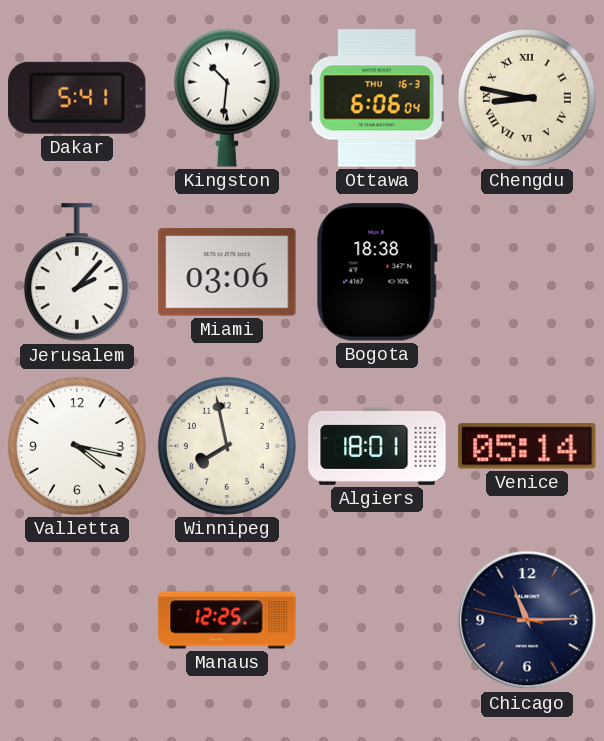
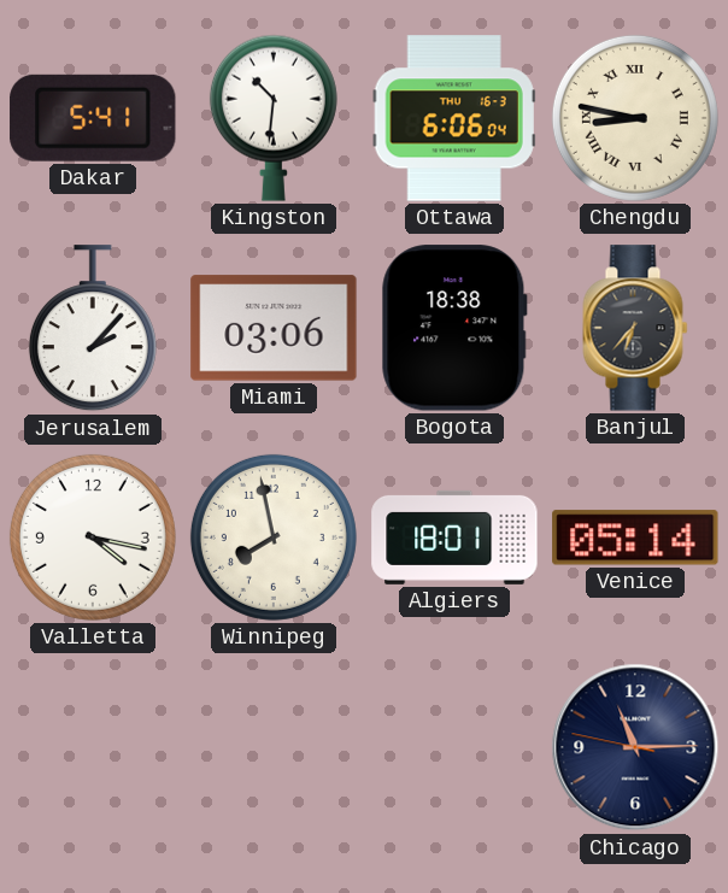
Banjul: none -> 6:37
Manaus: 12:25 -> none
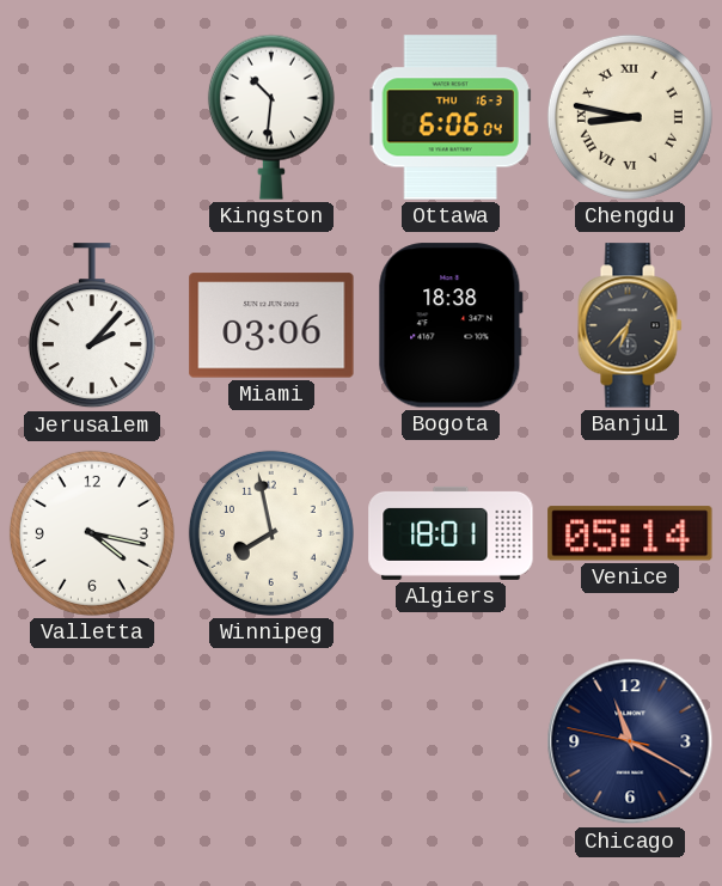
Dakar: 5:41 -> none
Chicago: 11:14 -> 11:19
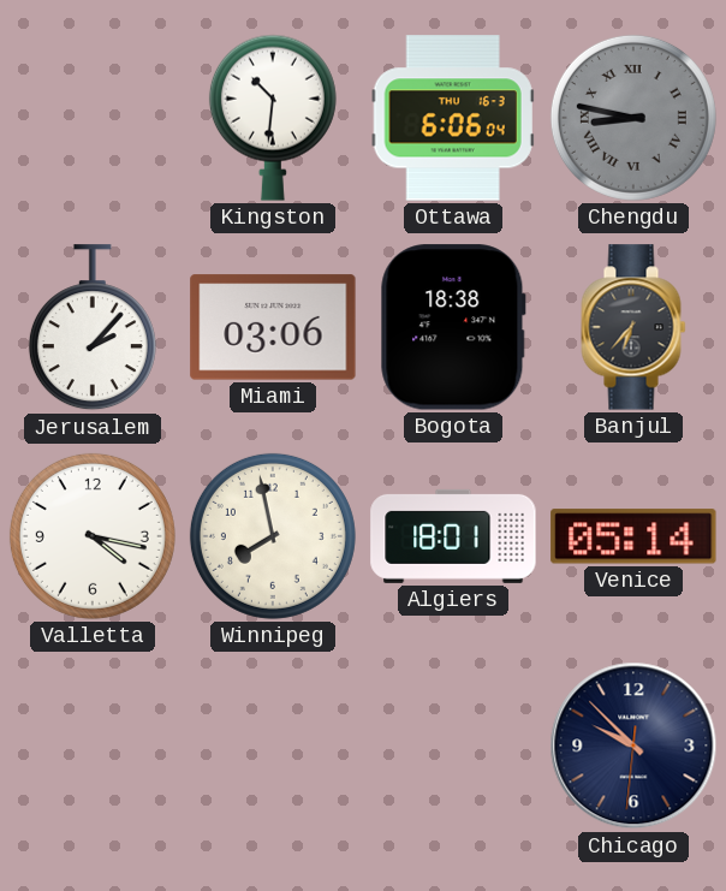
Chengdu dial: cream -> grey
Chicago: 11:19 -> 9:52
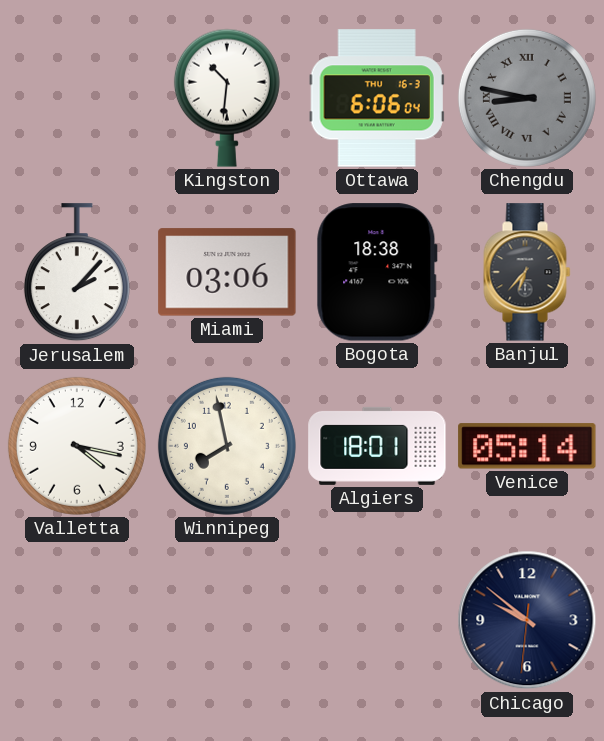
Chicago: 9:52 -> 9:51
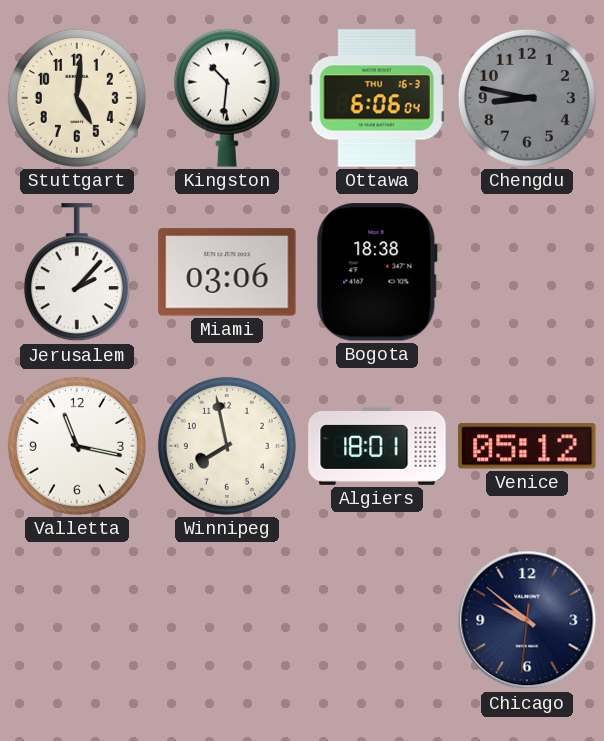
Stuttgart: none -> 5:01
Chengdu numerals: Roman -> Arabic
Banjul: 6:37 -> none
Valletta: 4:17 -> 11:17
Venice: 05:14 -> 05:12
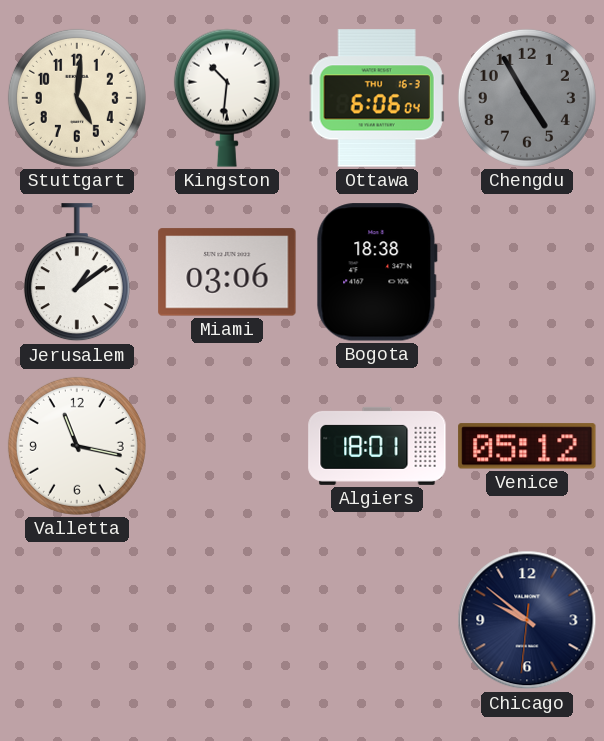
Chengdu: 8:47 -> 4:55
Jerusalem: 2:07 -> 1:09
Winnipeg: 7:58 -> none
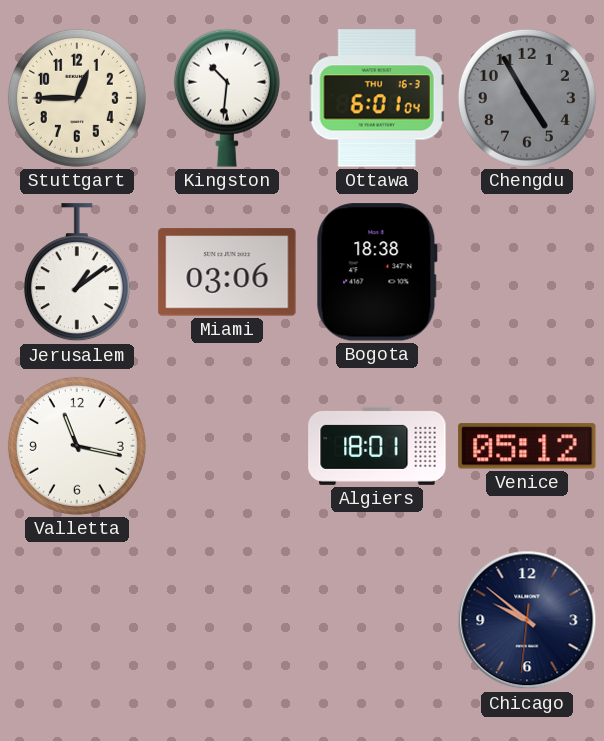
Stuttgart: 5:01 -> 12:45
Ottawa: 6:06 -> 6:01
